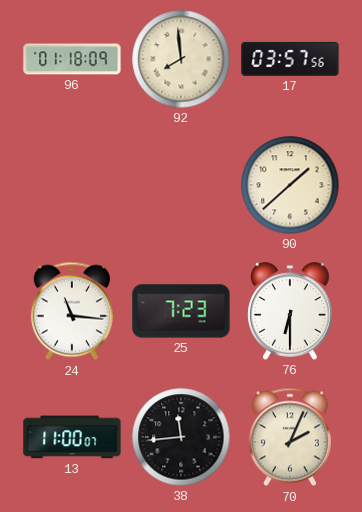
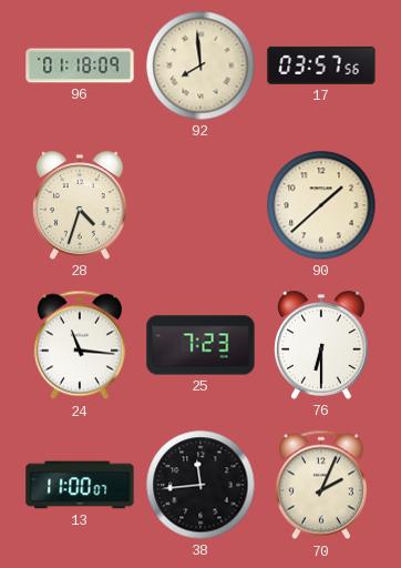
28: none -> 4:33
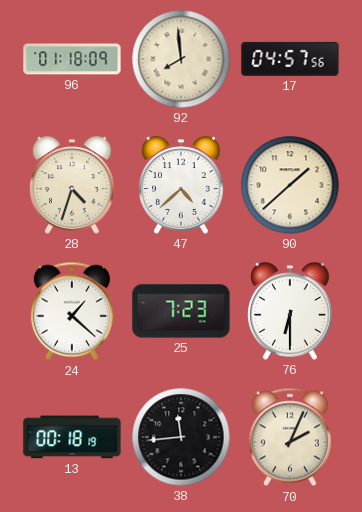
17: 03:57 -> 04:57
47: none -> 4:38
24: 11:16 -> 1:22
13: 11:00 -> 00:18
